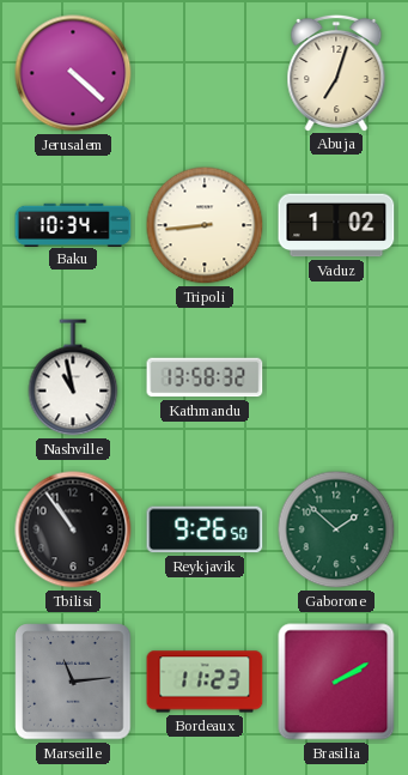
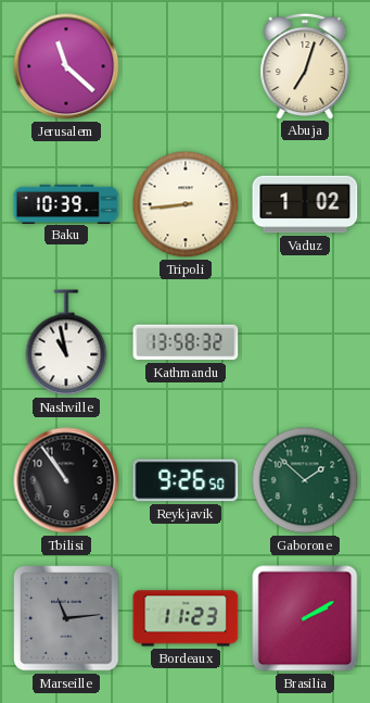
Jerusalem: 4:22 -> 11:22
Baku: 10:34 -> 10:39
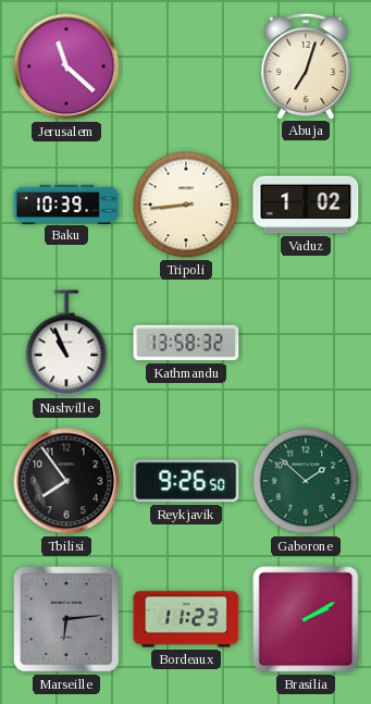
Nashville: 10:58 -> 10:56
Tbilisi: 10:54 -> 7:54
Marseille: 11:14 -> 6:14
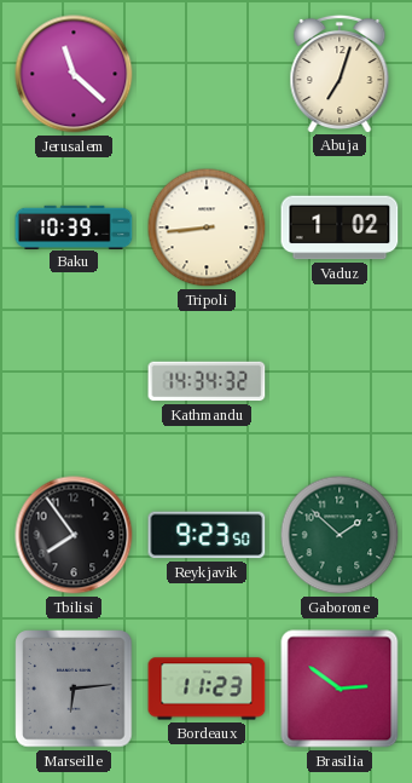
Nashville: 10:56 -> none
Kathmandu: 13:58 -> 14:34
Reykjavik: 9:26 -> 9:23
Brasilia: 2:10 -> 2:51
